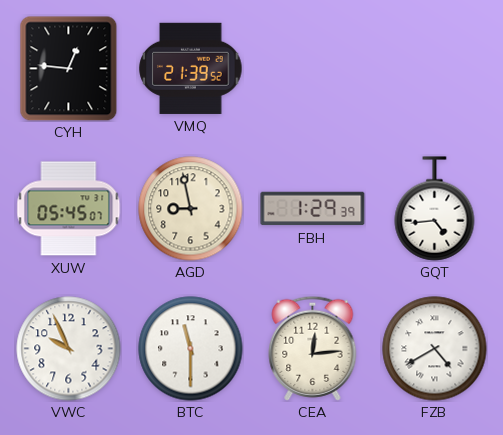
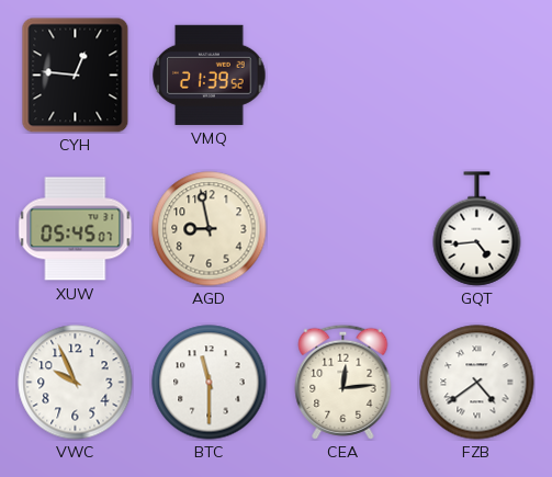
FBH: 1:29 -> none
FZB: 4:40 -> 4:39
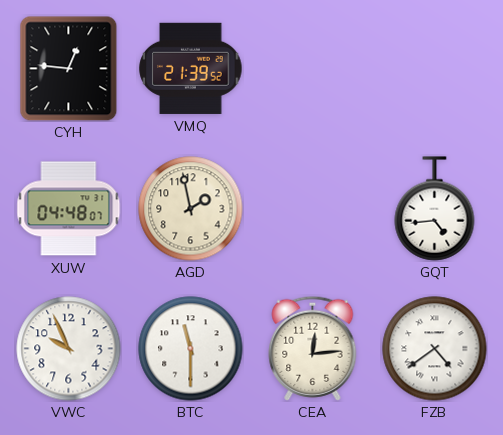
XUW: 05:45 -> 04:48
AGD: 8:58 -> 1:58
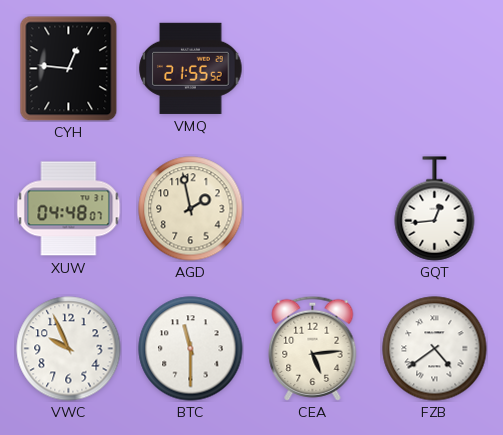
VMQ: 21:39 -> 21:55
GQT: 4:44 -> 12:44
CEA: 12:14 -> 5:14
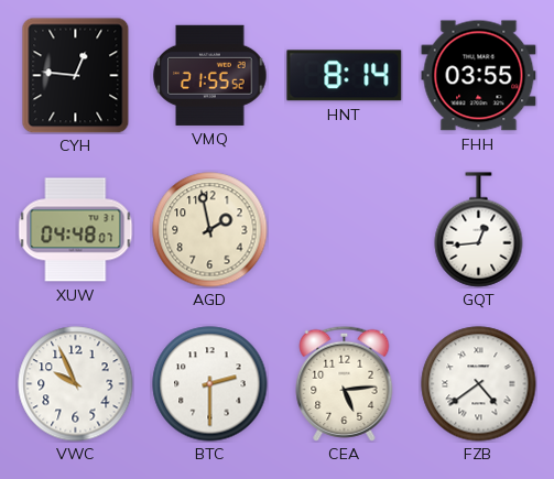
HNT: none -> 8:14
FHH: none -> 03:55
BTC: 11:30 -> 2:30
